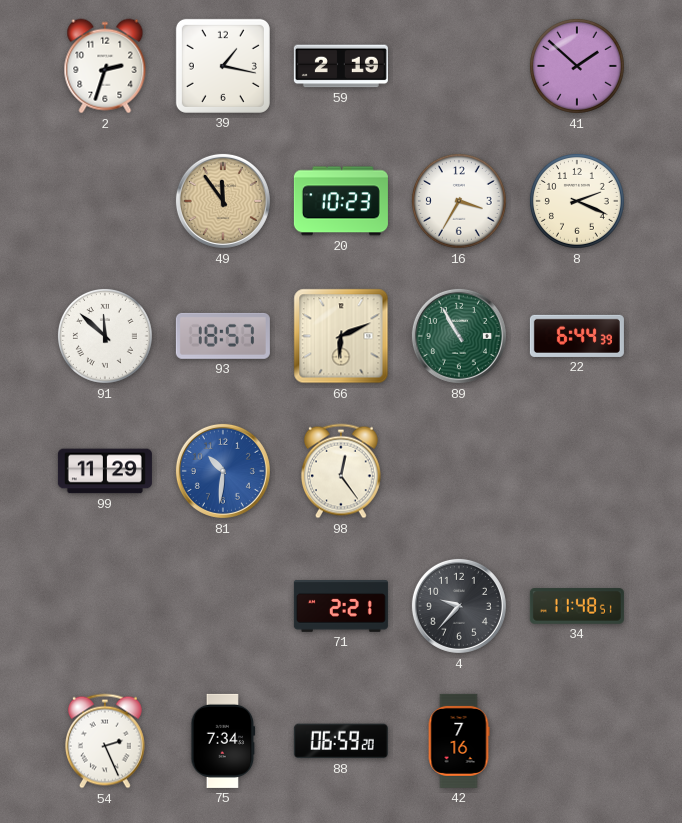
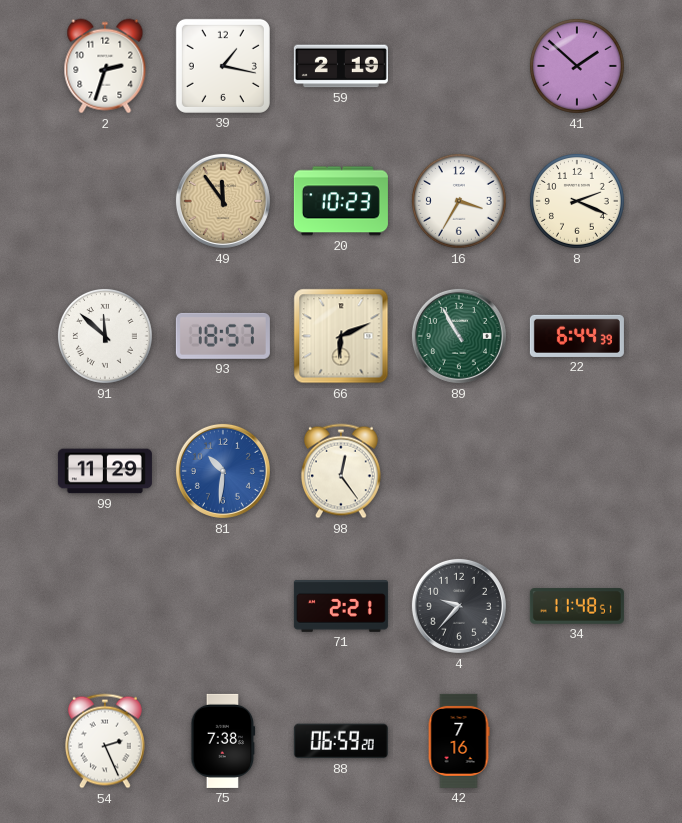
75: 7:34 -> 7:38
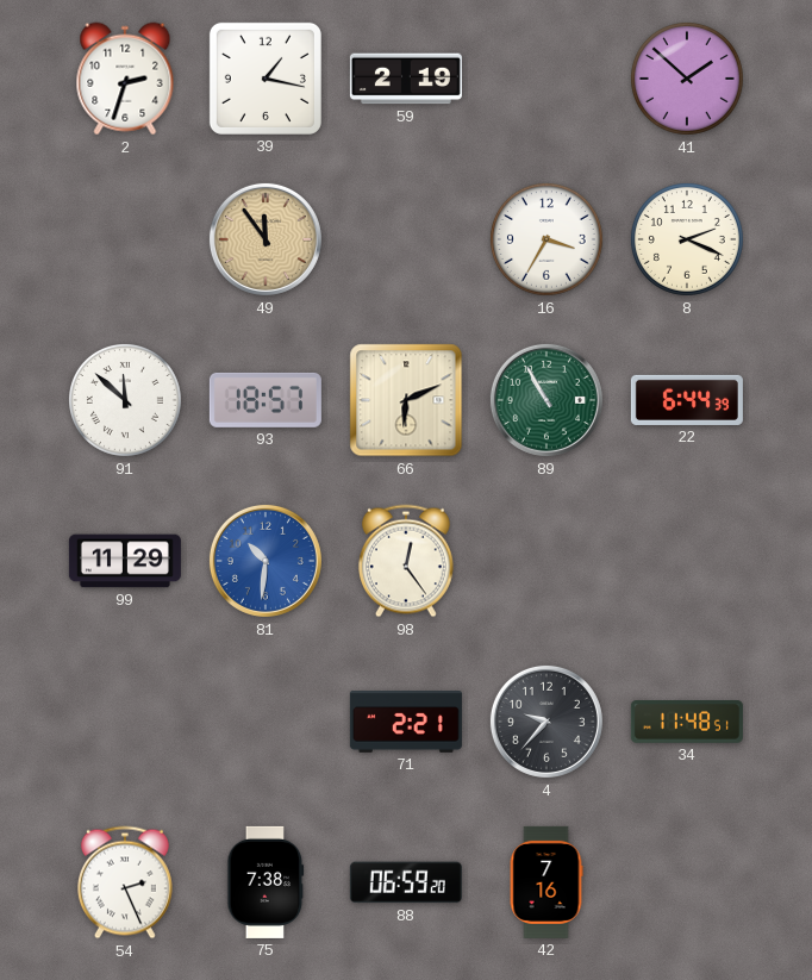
20: 10:23 -> none
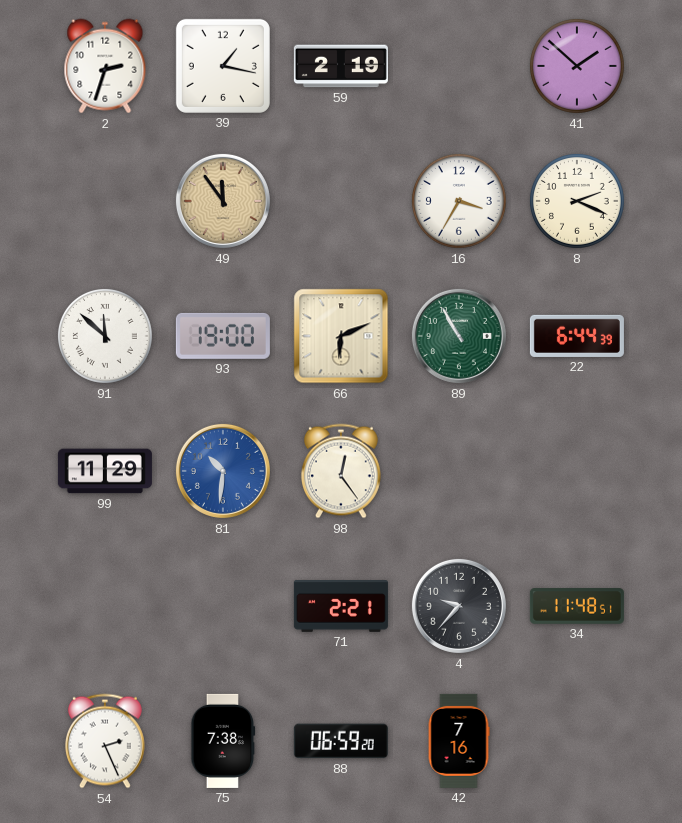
93: 18:57 -> 19:00
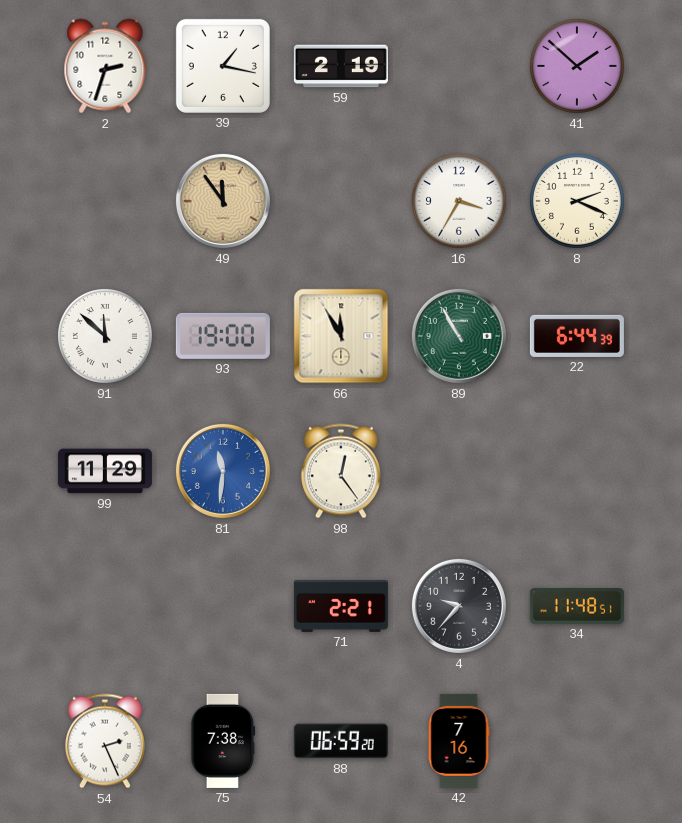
66: 6:11 -> 11:55
81: 10:31 -> 11:31
